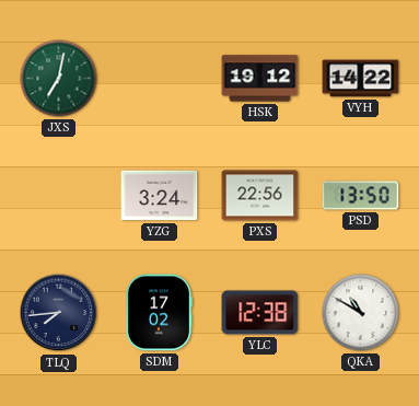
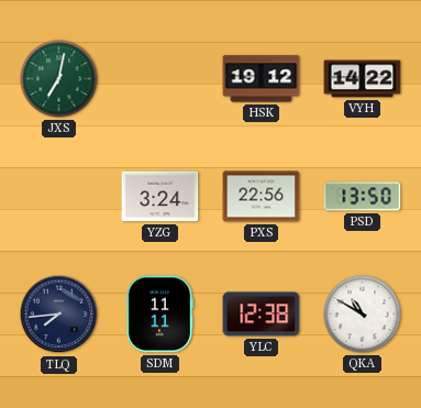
SDM: 17:02 -> 11:11
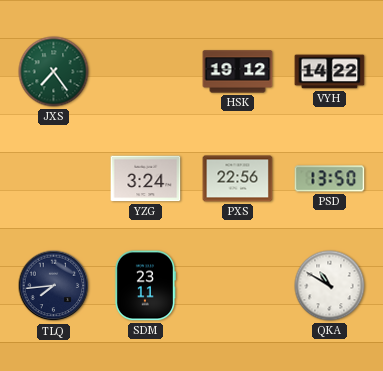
JXS: 7:02 -> 7:24
SDM: 11:11 -> 23:11
YLC: 12:38 -> none
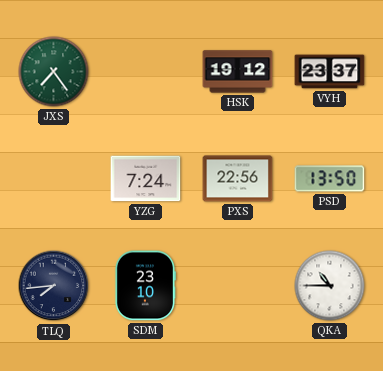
VYH: 14:22 -> 23:37
YZG: 3:24 -> 7:24
SDM: 23:11 -> 23:10
QKA: 10:50 -> 10:45
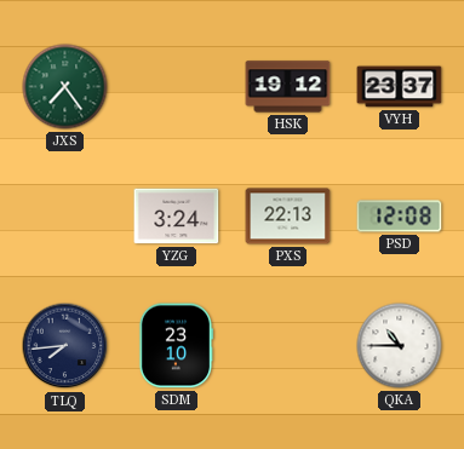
YZG: 7:24 -> 3:24
PXS: 22:56 -> 22:13
PSD: 13:50 -> 12:08
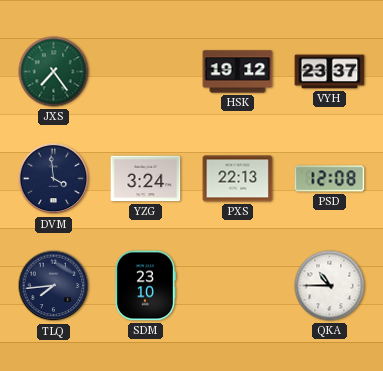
DVM: none -> 3:59
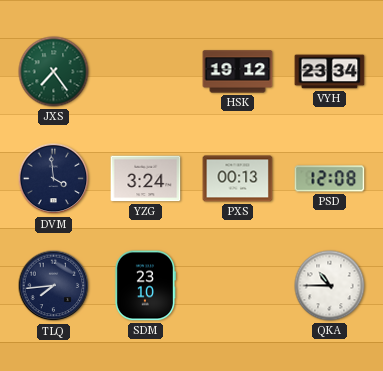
VYH: 23:37 -> 23:34
PXS: 22:13 -> 00:13
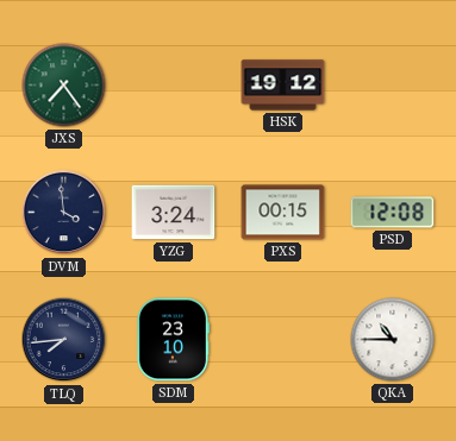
VYH: 23:34 -> none
PXS: 00:13 -> 00:15
